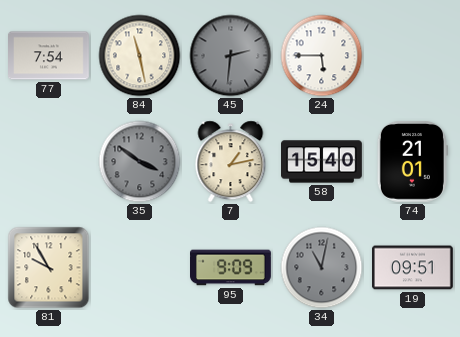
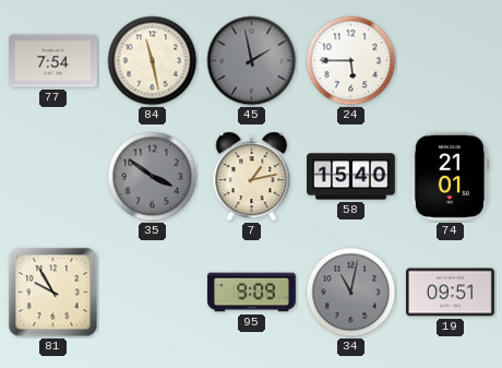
45: 2:31 -> 1:58
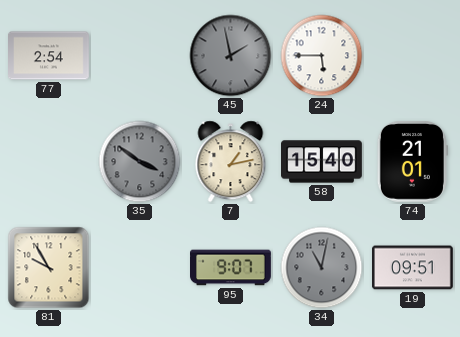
77: 7:54 -> 2:54
84: 11:28 -> none
95: 9:09 -> 9:07
